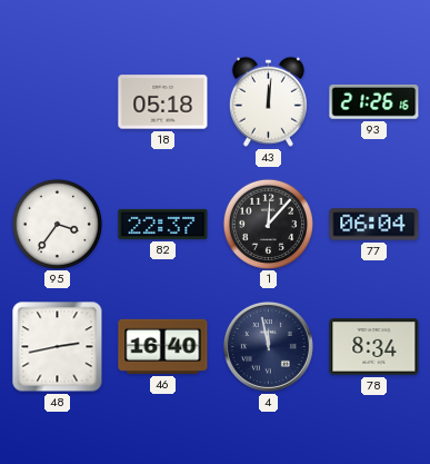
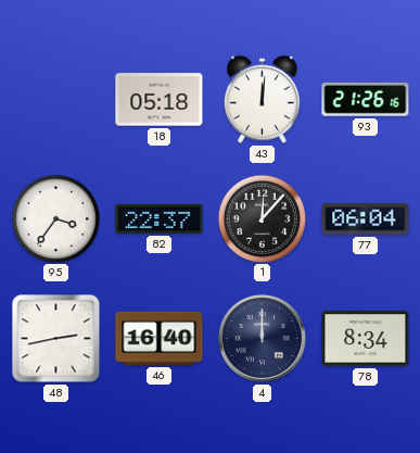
4: 11:58 -> 12:00
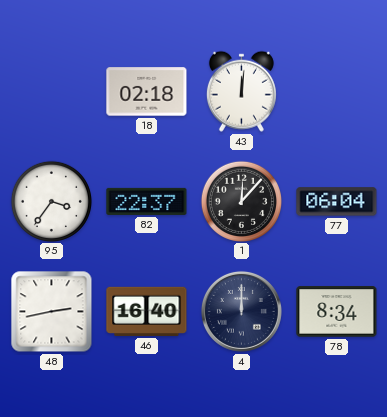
18: 05:18 -> 02:18
93: 21:26 -> none
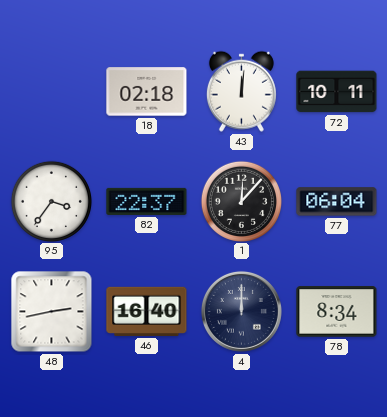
72: none -> 10:11
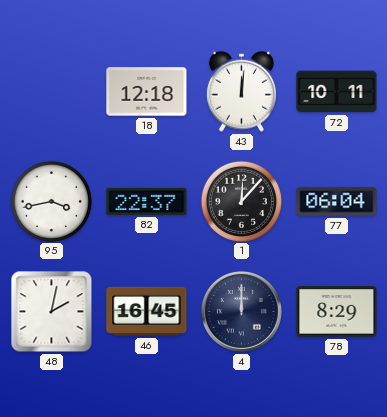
18: 02:18 -> 12:18
95: 3:36 -> 3:43
48: 2:43 -> 2:02
46: 16:40 -> 16:45
78: 8:34 -> 8:29
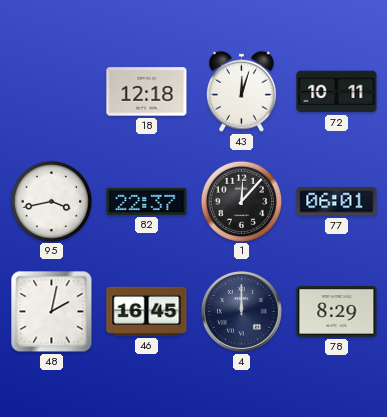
43: 12:01 -> 12:03
77: 06:04 -> 06:01
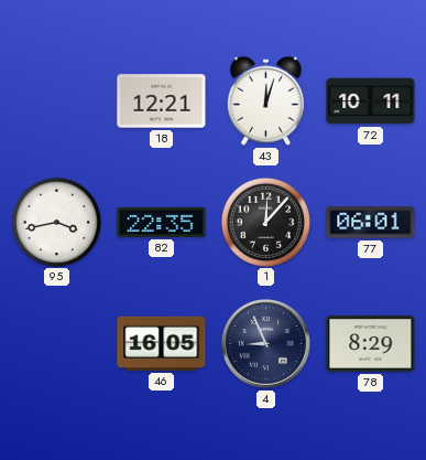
18: 12:18 -> 12:21
82: 22:37 -> 22:35
48: 2:02 -> none
46: 16:45 -> 16:05
4: 12:00 -> 8:56
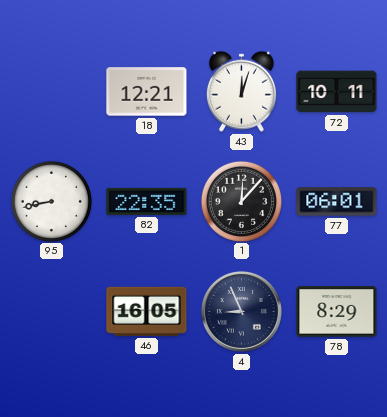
95: 3:43 -> 8:43
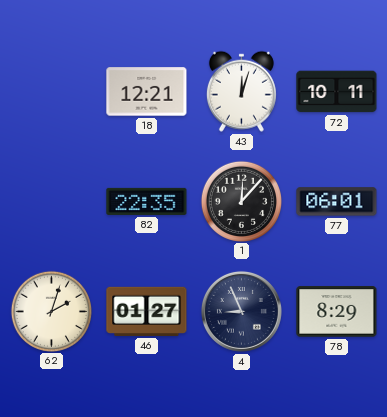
95: 8:43 -> none
62: none -> 2:03
46: 16:05 -> 01:27
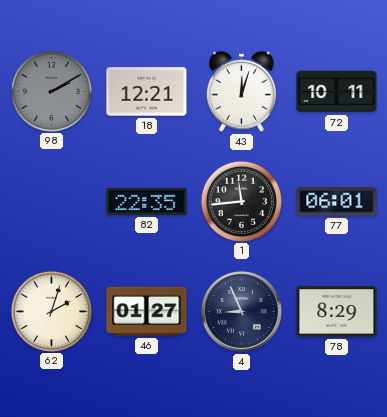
98: none -> 2:10
1: 12:07 -> 11:44
